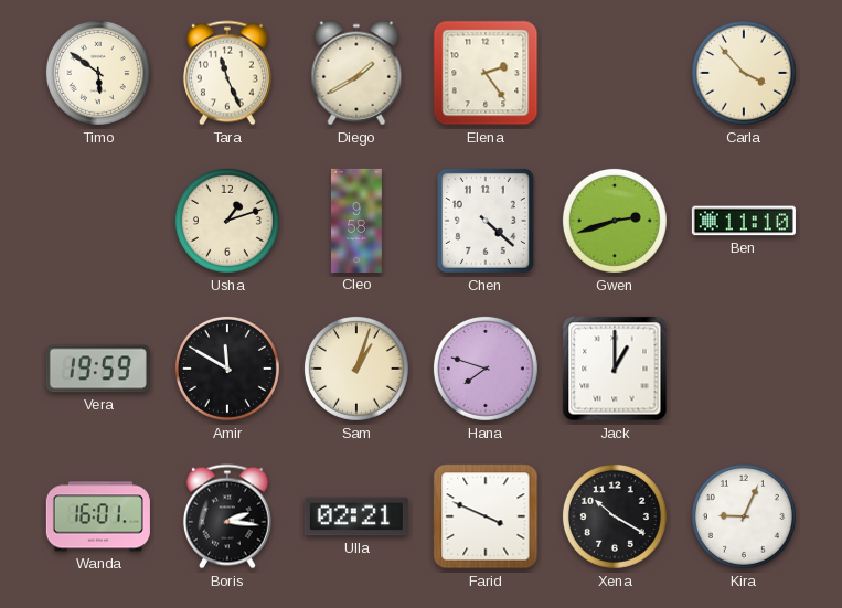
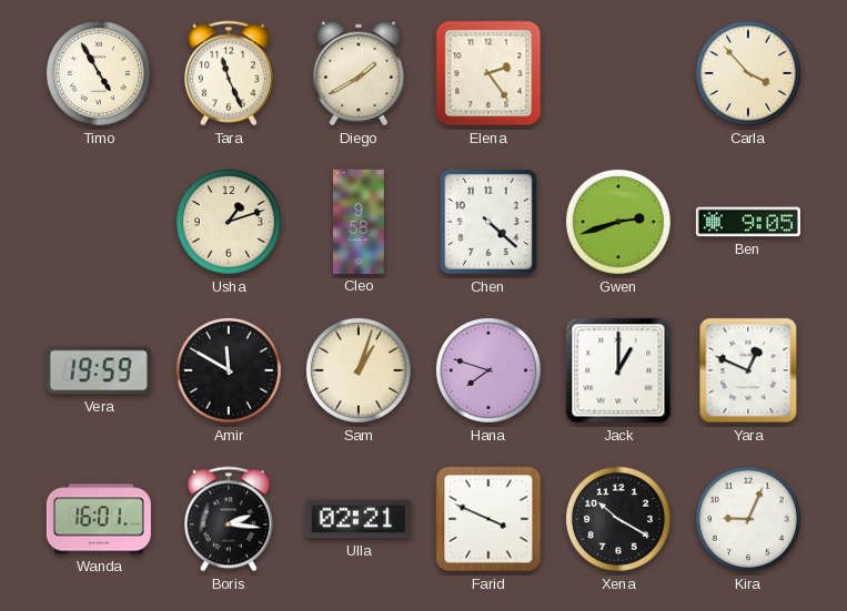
Timo: 5:51 -> 4:55
Ben: 11:10 -> 9:05
Yara: none -> 12:49
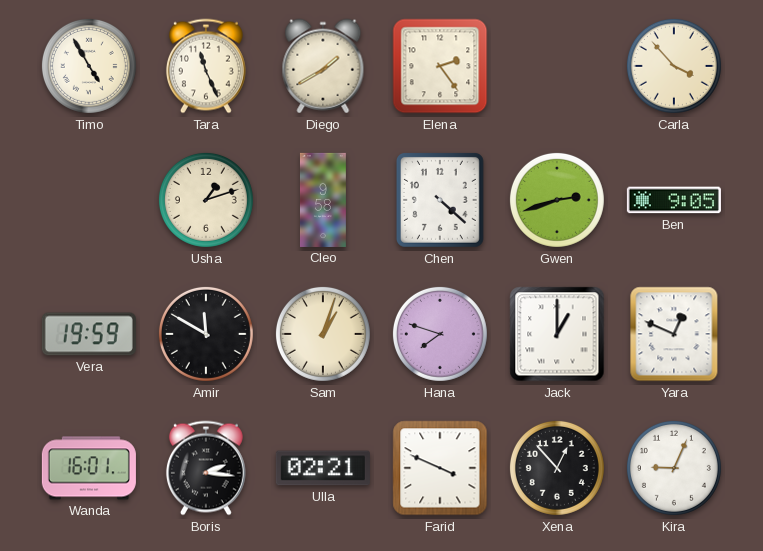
Xena: 10:20 -> 12:53
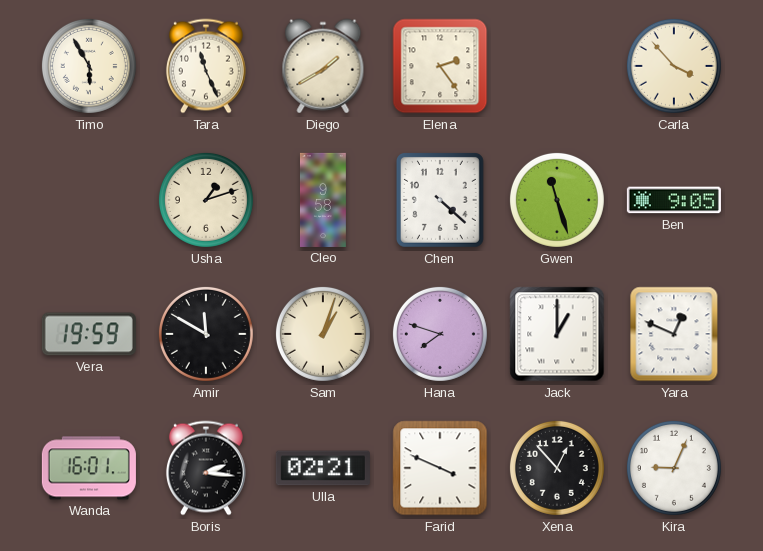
Timo: 4:55 -> 5:55
Gwen: 2:42 -> 11:27
